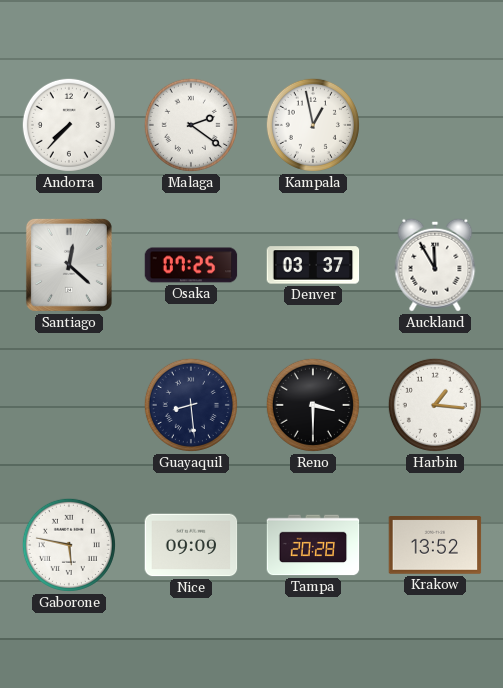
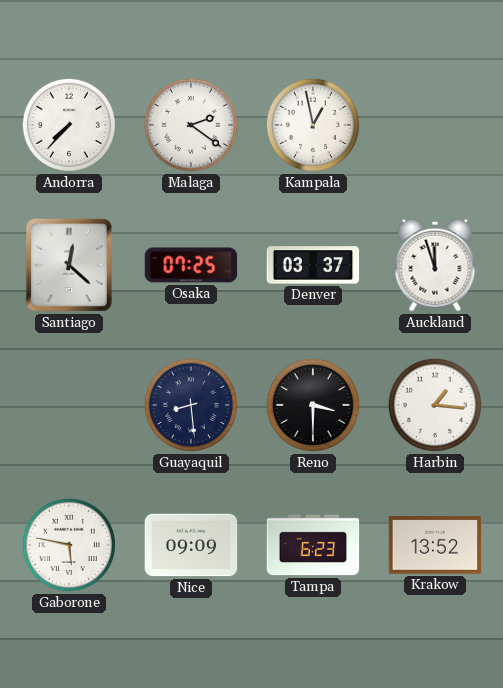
Auckland: 11:55 -> 11:57
Tampa: 20:28 -> 6:23
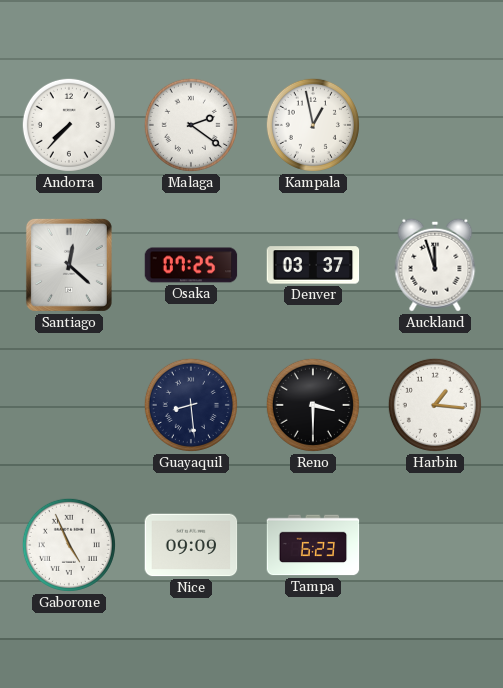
Gaborone: 5:47 -> 4:56
Krakow: 13:52 -> none
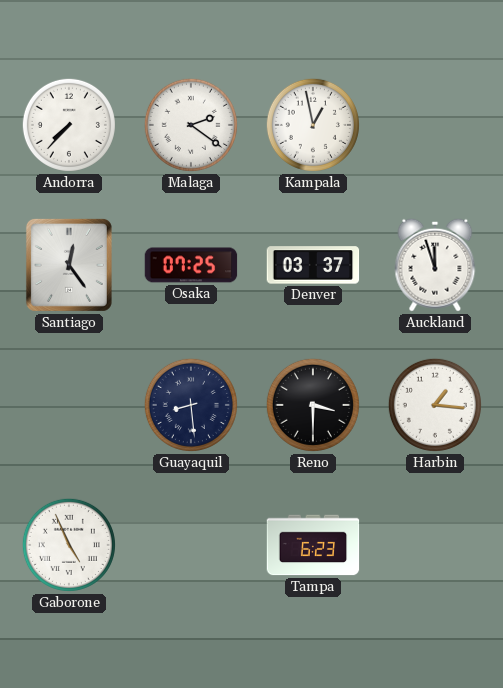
Santiago: 12:22 -> 12:24
Nice: 09:09 -> none
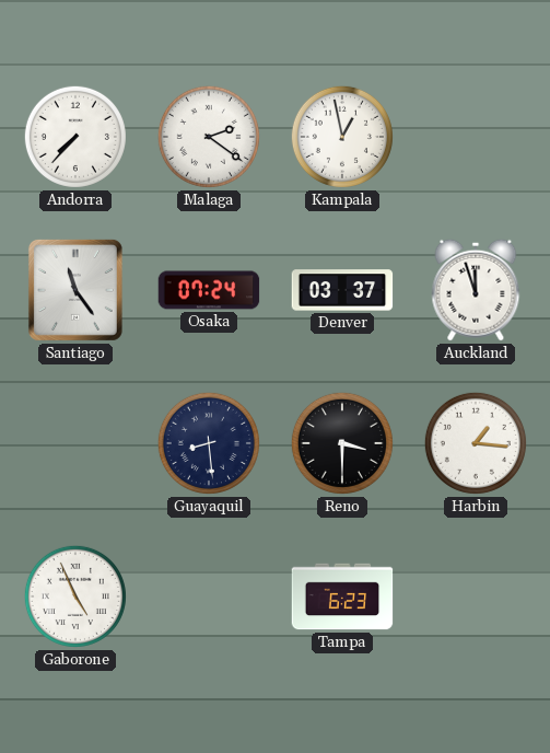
Santiago: 12:24 -> 11:24
Osaka: 07:25 -> 07:24
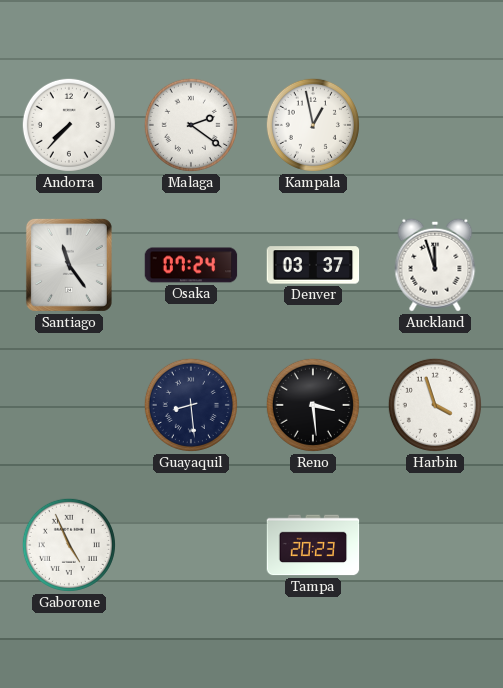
Reno: 3:30 -> 3:29
Harbin: 1:16 -> 3:57
Tampa: 6:23 -> 20:23
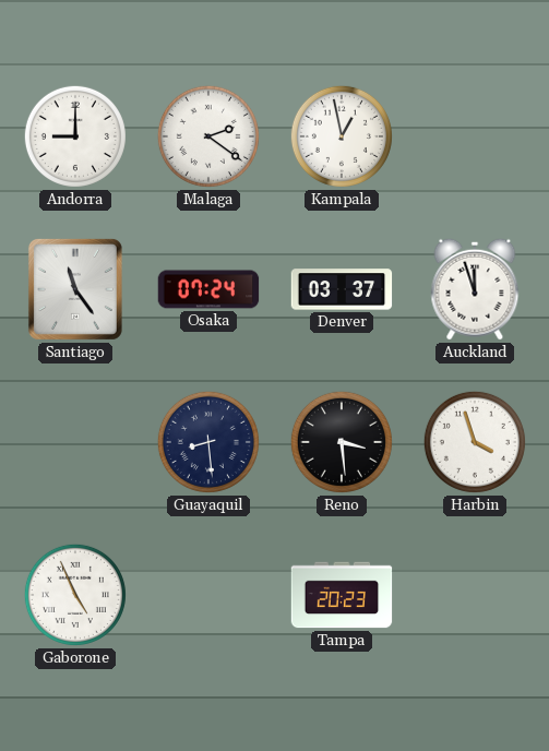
Andorra: 7:37 -> 9:00
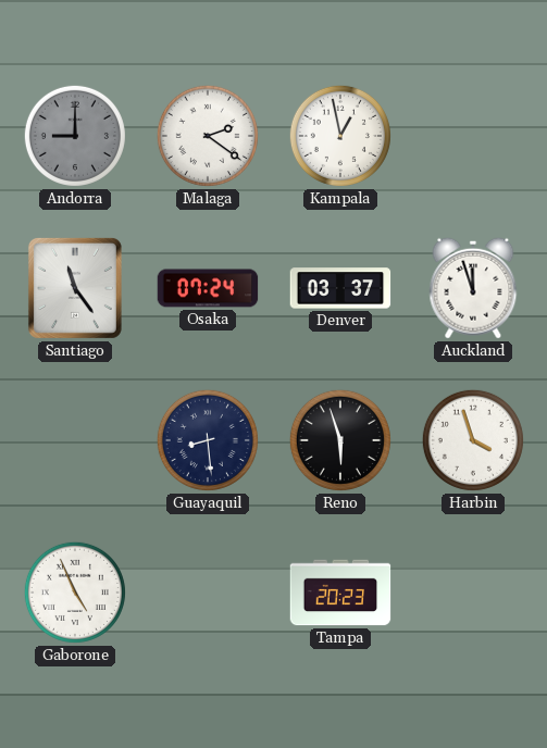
Andorra dial: white -> grey
Reno: 3:29 -> 5:57
